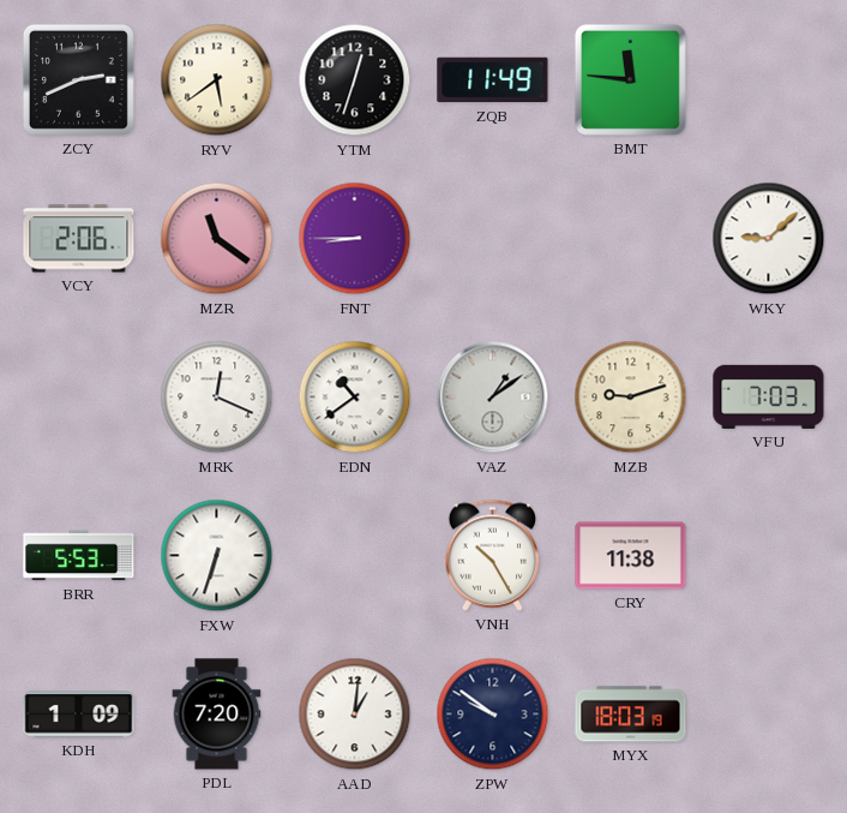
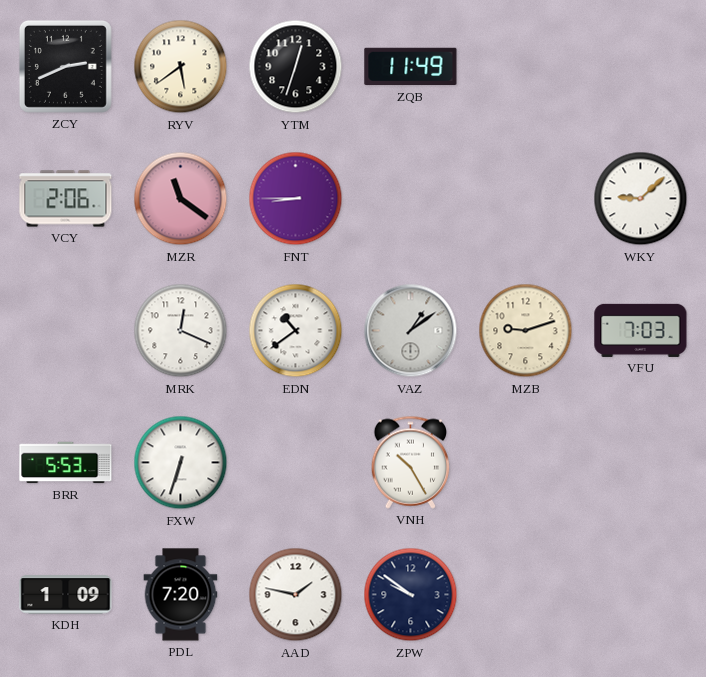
BMT: 11:46 -> none
CRY: 11:38 -> none
AAD: 1:01 -> 1:47
MYX: 18:03 -> none
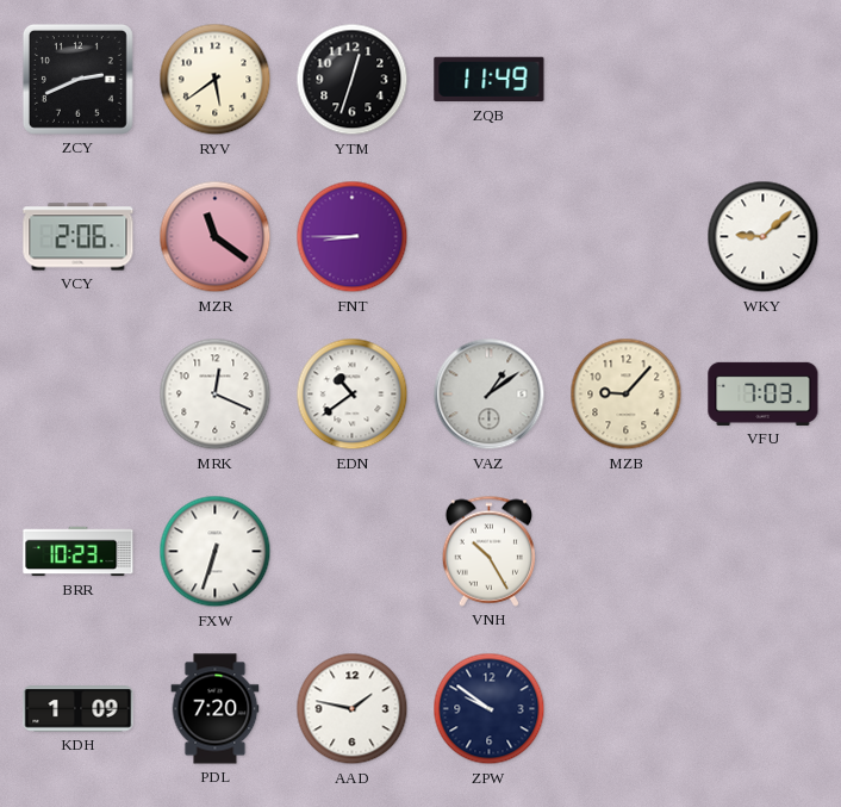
MZB: 9:12 -> 9:07
BRR: 5:53 -> 10:23
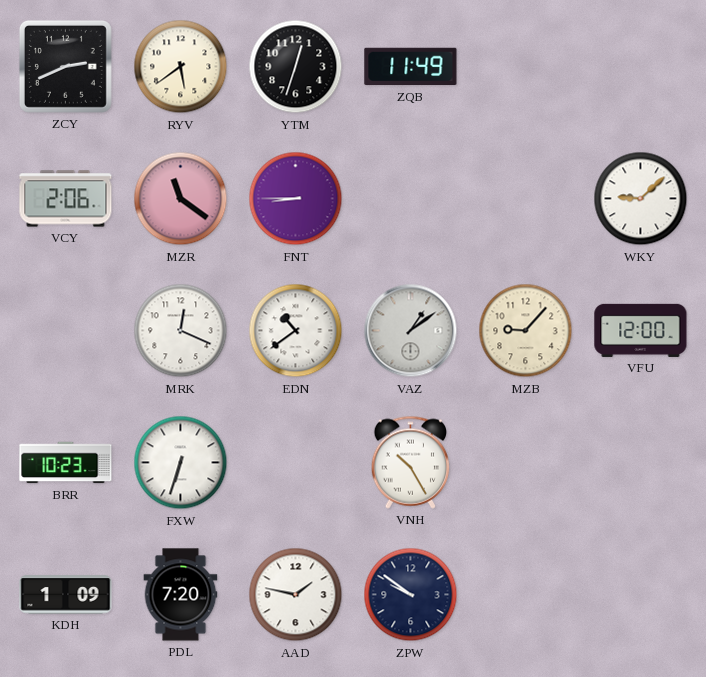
VFU: 7:03 -> 12:00
